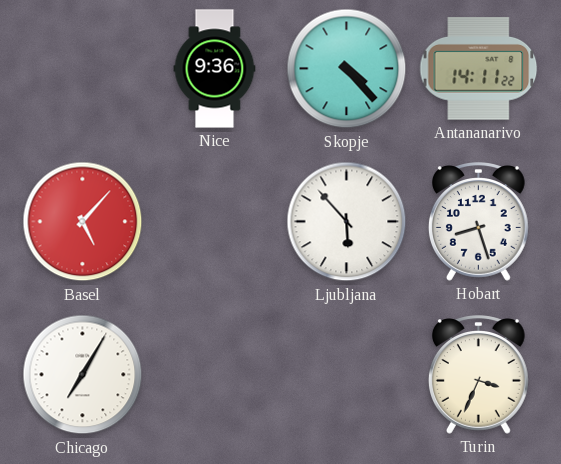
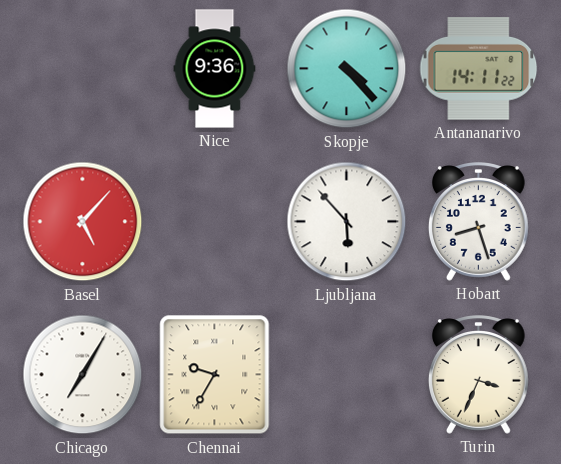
Chennai: none -> 9:35
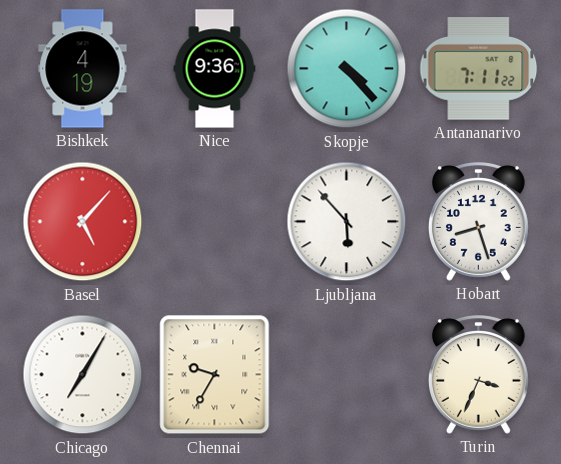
Bishkek: none -> 4:19
Antananarivo: 14:11 -> 7:11
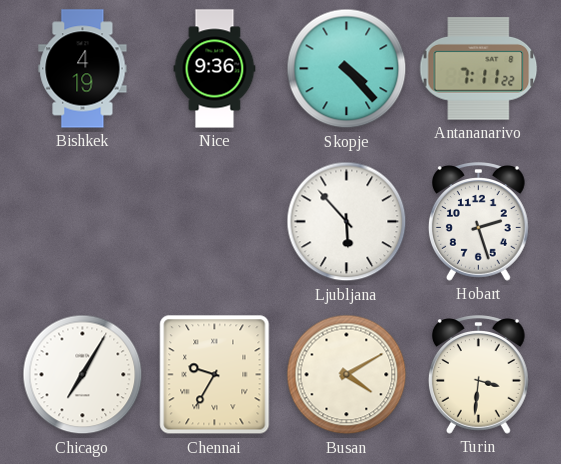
Basel: 5:07 -> none
Hobart: 8:27 -> 2:27
Busan: none -> 4:10
Turin: 3:34 -> 3:31
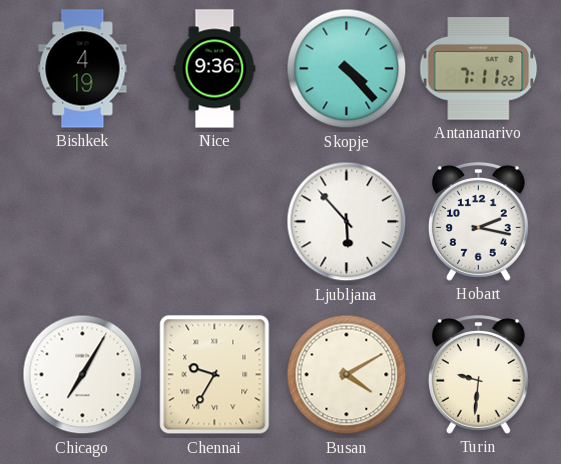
Hobart: 2:27 -> 2:17
Turin: 3:31 -> 9:31
